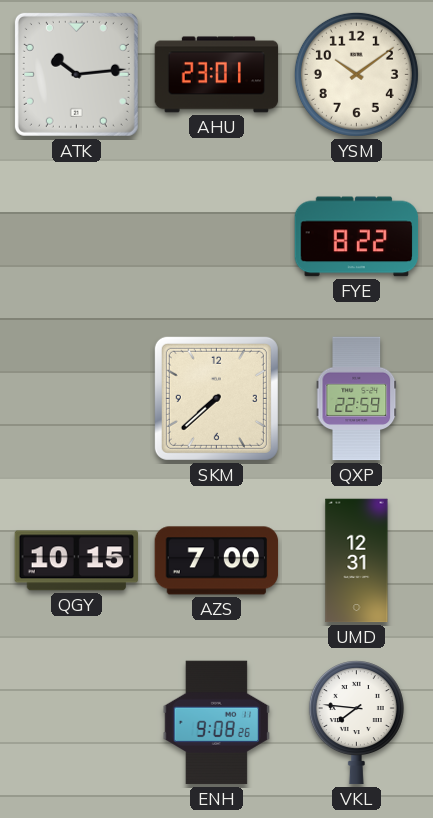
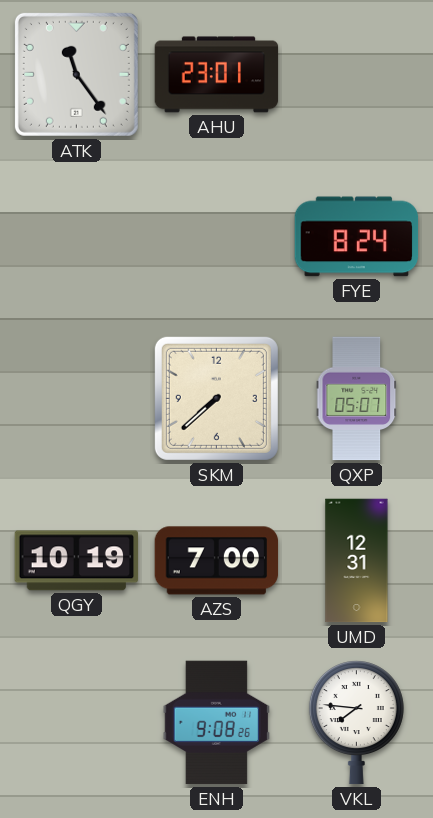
ATK: 10:14 -> 11:24
YSM: 10:09 -> none
FYE: 8:22 -> 8:24
QXP: 22:59 -> 05:07
QGY: 10:15 -> 10:19
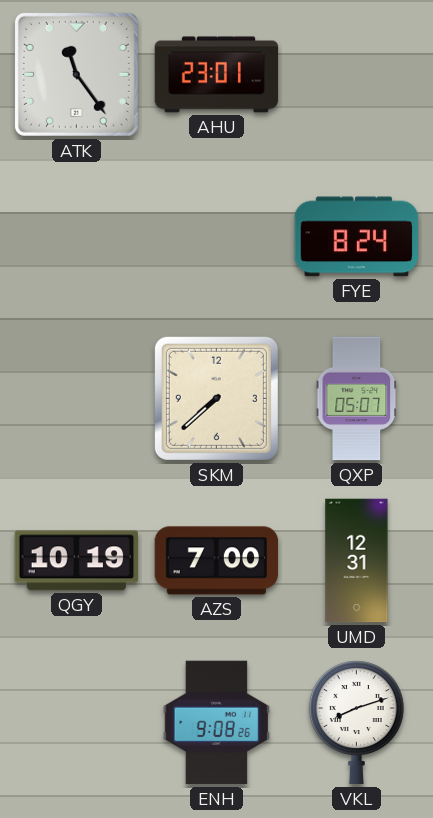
VKL: 7:46 -> 8:12
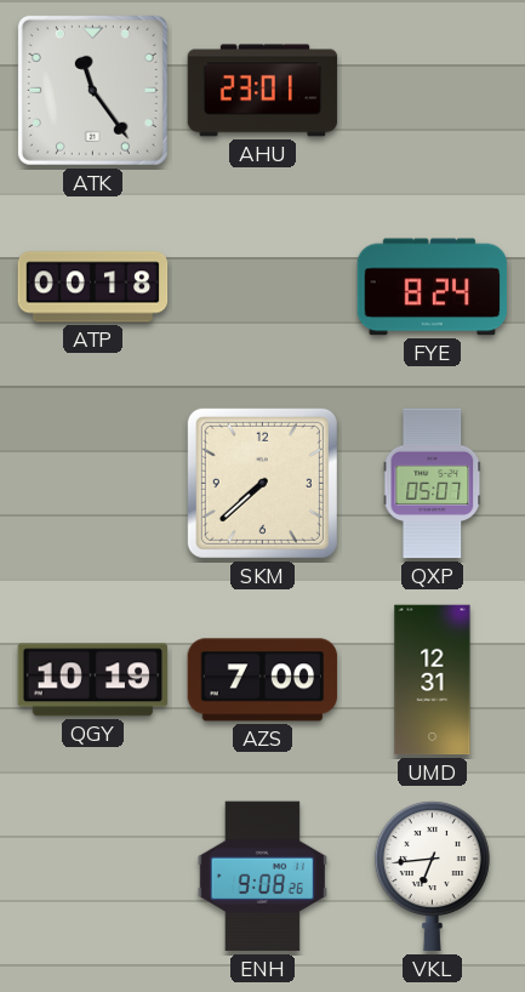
ATP: none -> 00:18
VKL: 8:12 -> 6:44
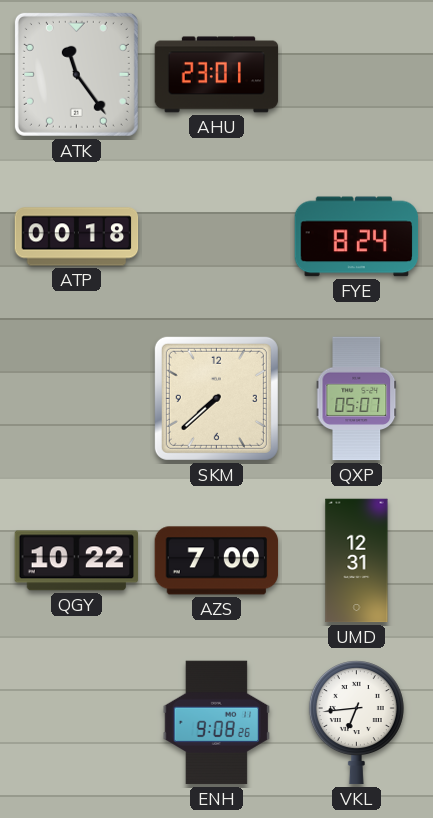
QGY: 10:19 -> 10:22
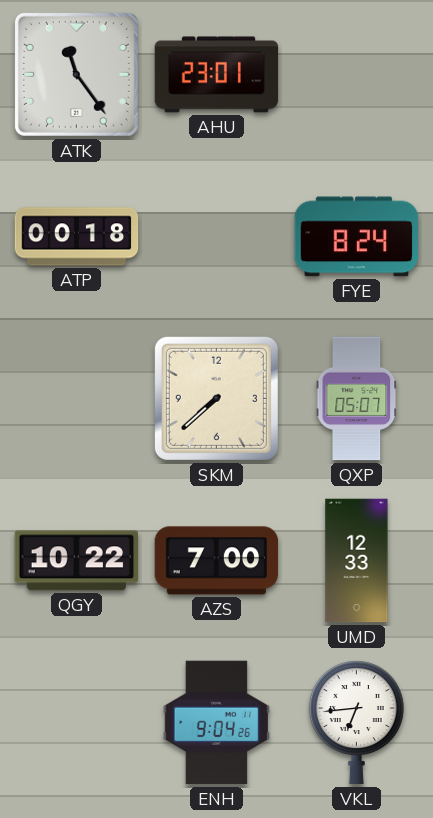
UMD: 12:31 -> 12:33
ENH: 9:08 -> 9:04
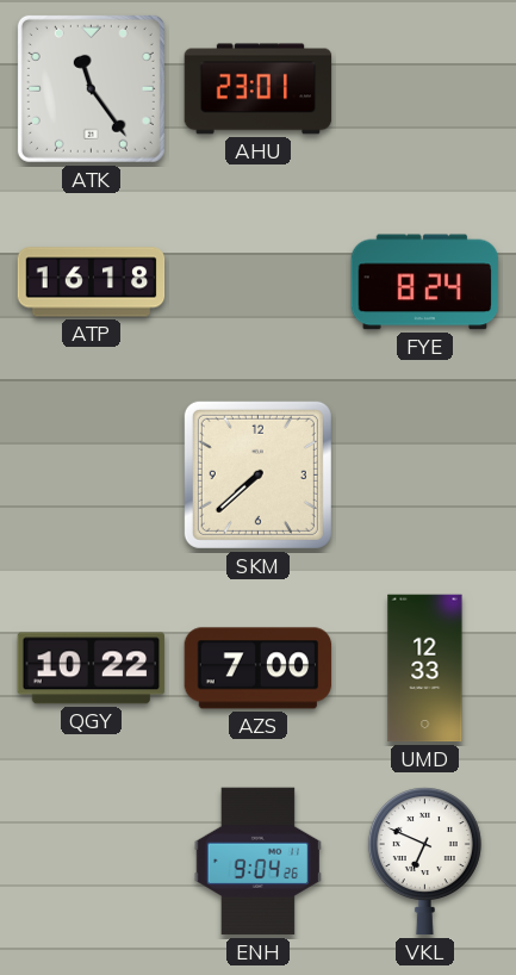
ATP: 00:18 -> 16:18
QXP: 05:07 -> none
VKL: 6:44 -> 6:49
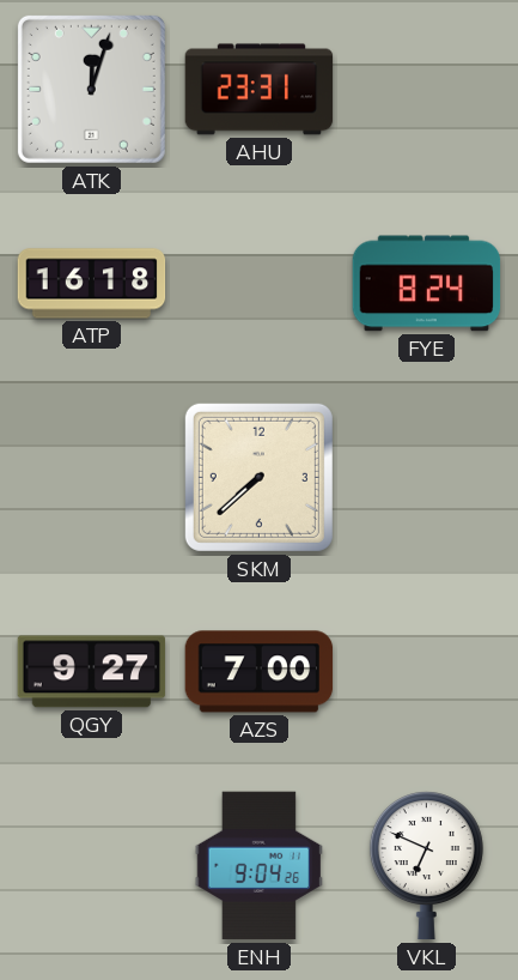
ATK: 11:24 -> 12:03
AHU: 23:01 -> 23:31
QGY: 10:22 -> 9:27
UMD: 12:33 -> none
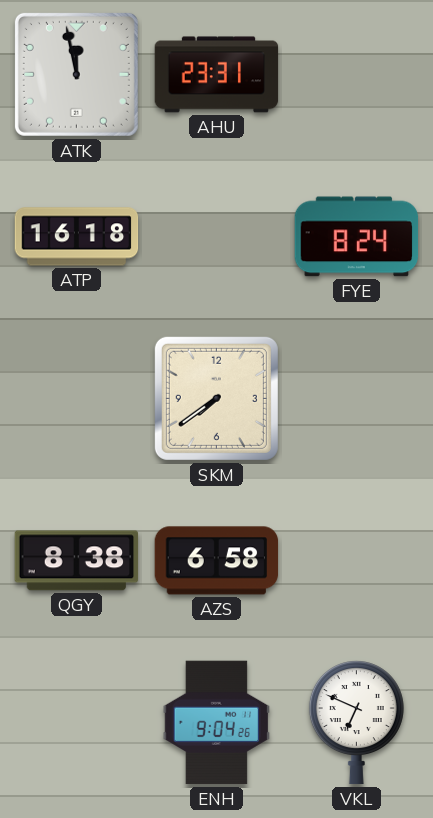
ATK: 12:03 -> 11:58
SKM: 7:38 -> 7:39
QGY: 9:27 -> 8:38
AZS: 7:00 -> 6:58
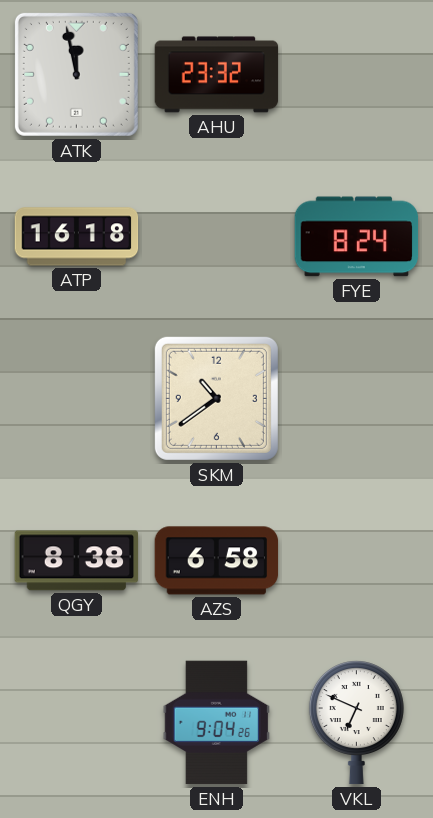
AHU: 23:31 -> 23:32
SKM: 7:39 -> 10:39
